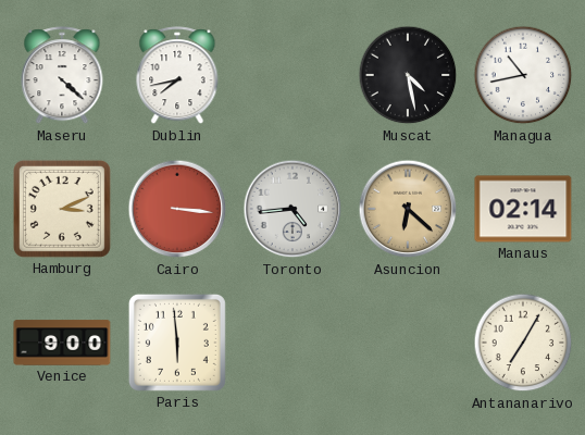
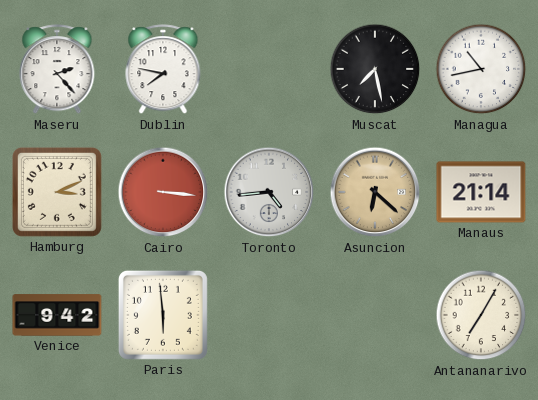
Maseru: 4:22 -> 2:23
Dublin: 7:43 -> 7:47
Muscat: 4:28 -> 7:28
Manaus: 02:14 -> 21:14
Venice: 9:00 -> 9:42
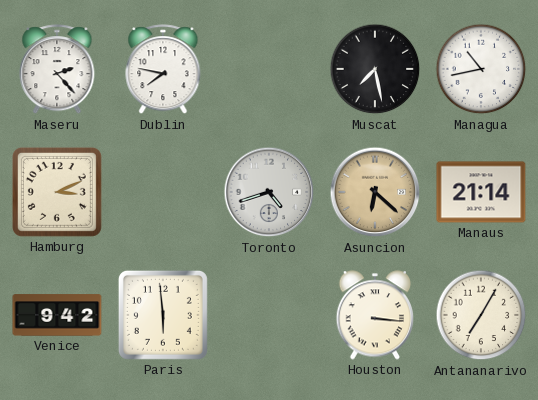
Cairo: 3:16 -> none
Toronto: 4:44 -> 4:42
Houston: none -> 3:16
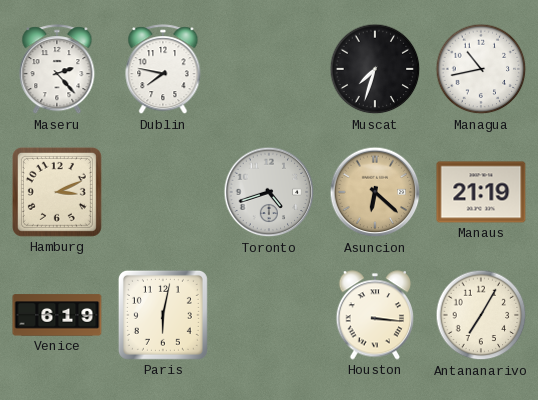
Muscat: 7:28 -> 7:33
Manaus: 21:14 -> 21:19
Venice: 9:42 -> 6:19
Paris: 5:59 -> 6:02
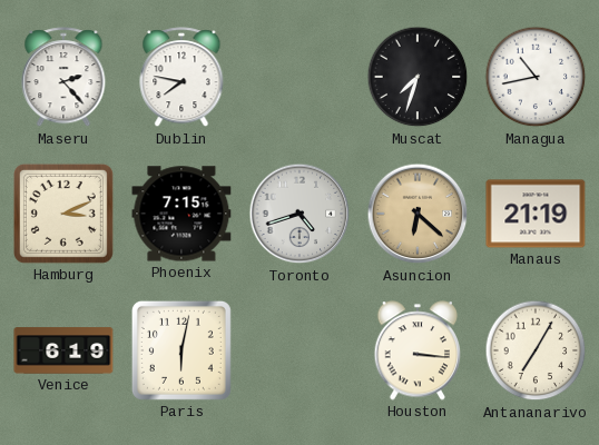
Phoenix: none -> 7:15
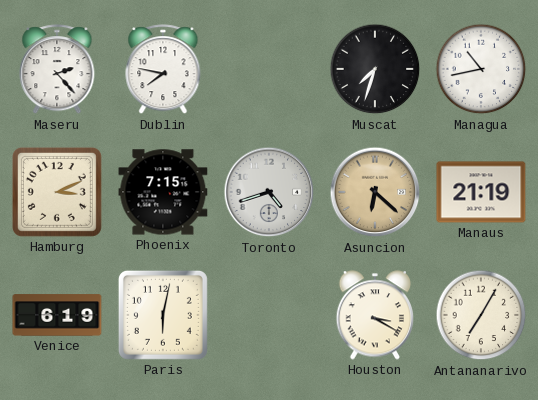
Houston: 3:16 -> 3:20
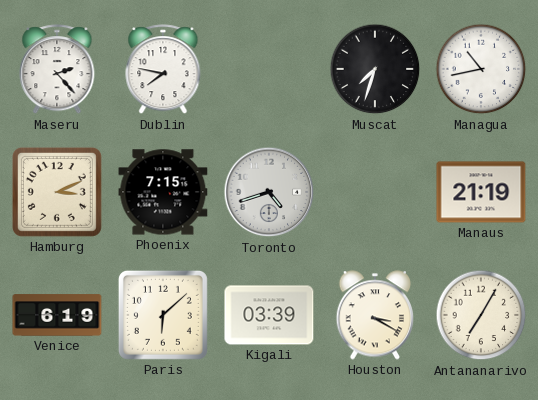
Asuncion: 6:22 -> none
Paris: 6:02 -> 6:08
Kigali: none -> 03:39
